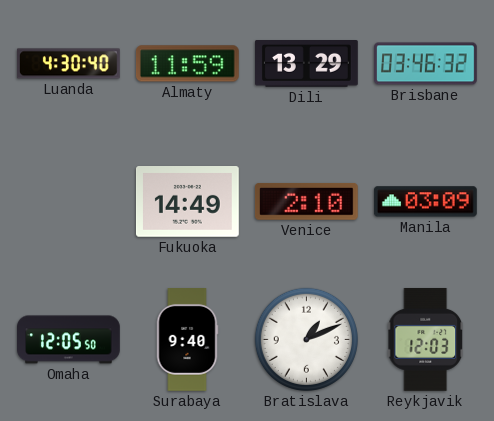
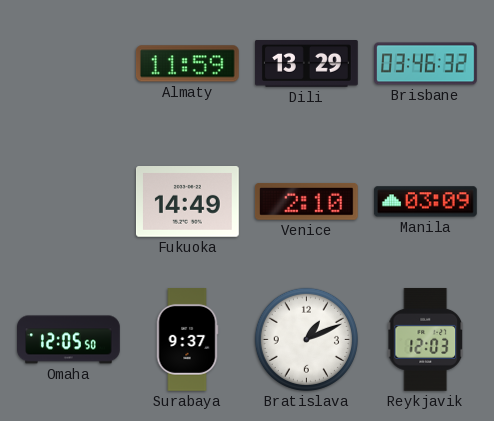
Luanda: 4:30 -> none
Surabaya: 9:40 -> 9:37
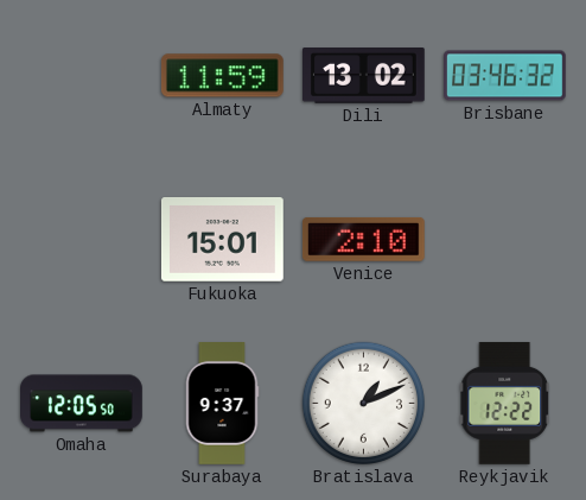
Dili: 13:29 -> 13:02
Fukuoka: 14:49 -> 15:01
Manila: 03:09 -> none
Reykjavik: 12:03 -> 12:22
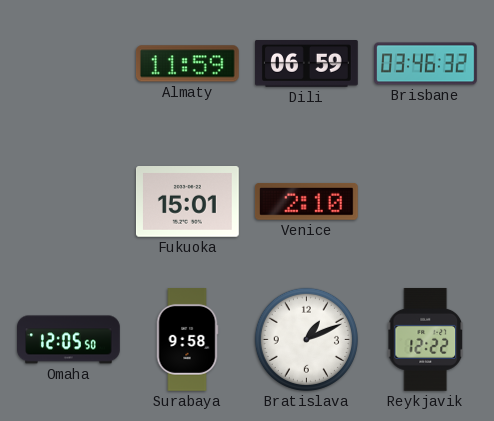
Dili: 13:02 -> 06:59
Surabaya: 9:37 -> 9:58
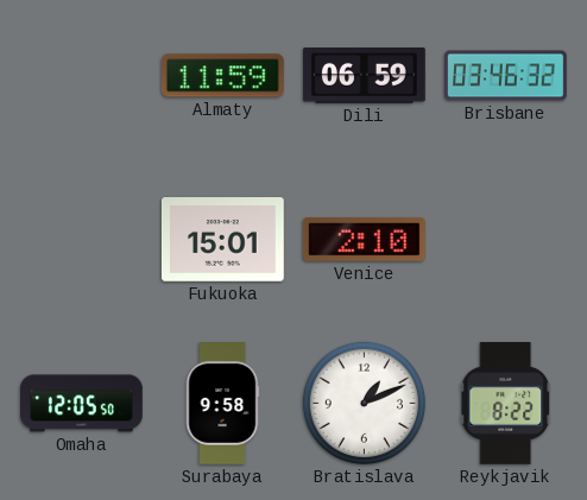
Reykjavik: 12:22 -> 8:22
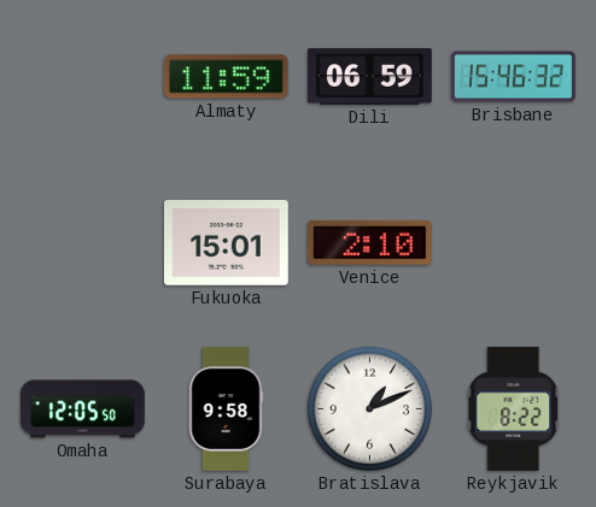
Brisbane: 03:46 -> 15:46
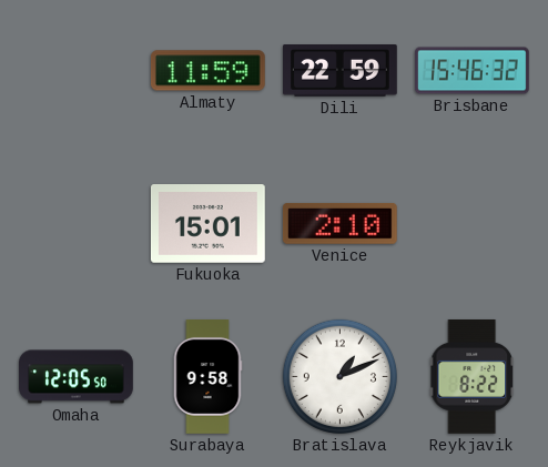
Dili: 06:59 -> 22:59
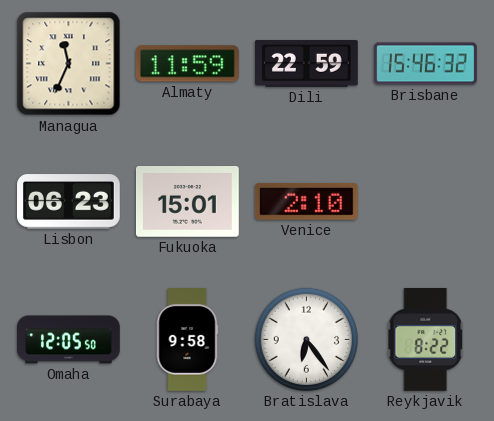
Managua: none -> 11:34
Lisbon: none -> 06:23
Bratislava: 1:11 -> 6:24
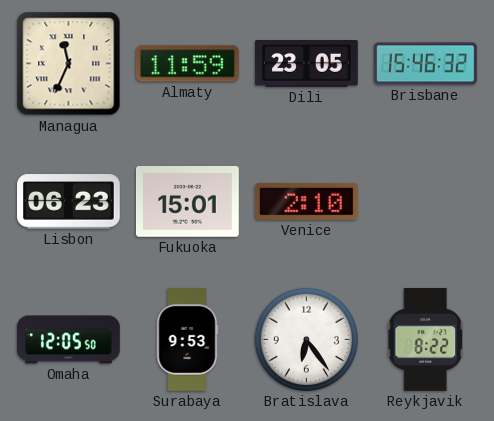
Dili: 22:59 -> 23:05
Surabaya: 9:58 -> 9:53
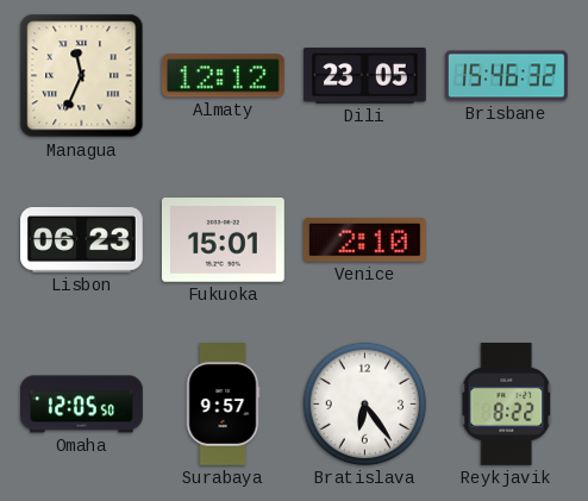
Almaty: 11:59 -> 12:12
Surabaya: 9:53 -> 9:57
